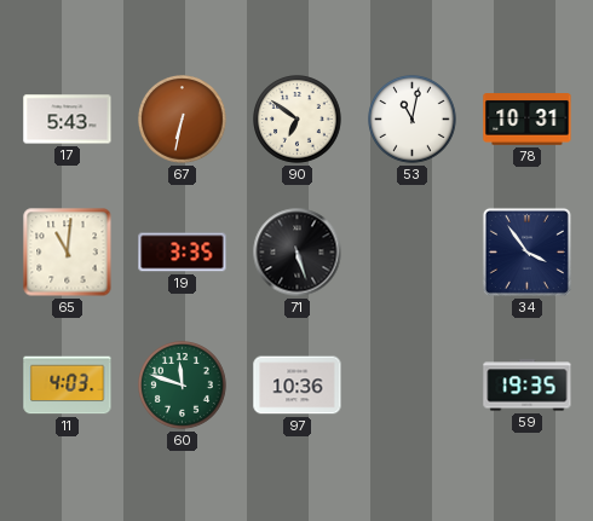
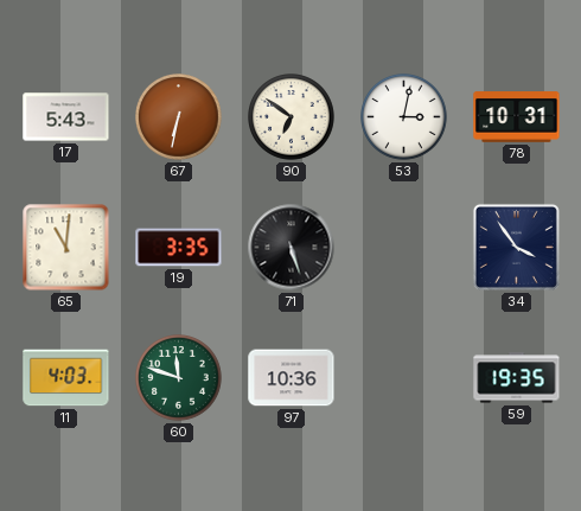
53: 11:02 -> 3:02
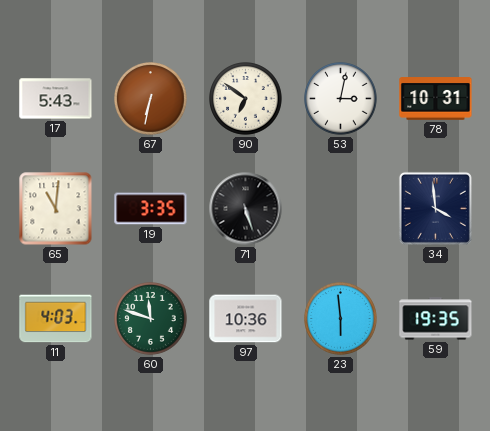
34: 3:54 -> 3:59
23: none -> 5:59
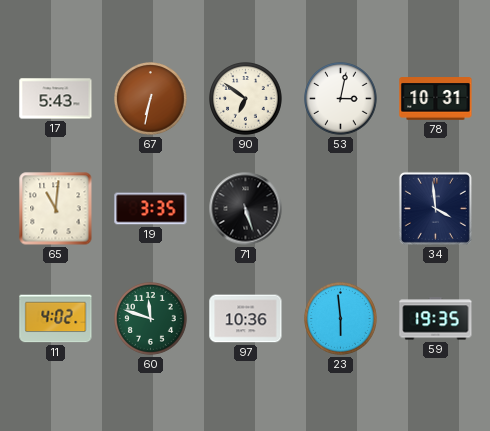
11: 4:03 -> 4:02
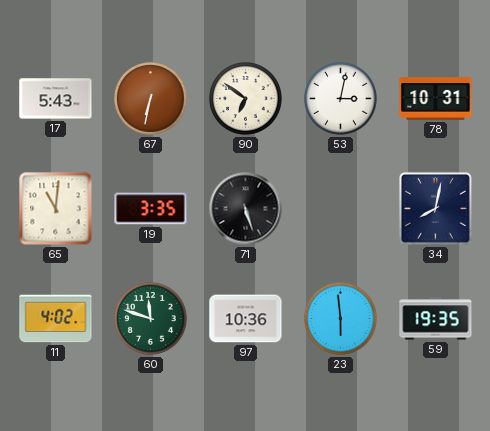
34: 3:59 -> 8:02
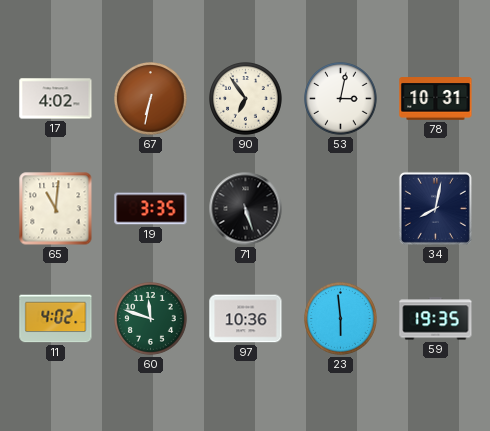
17: 5:43 -> 4:02
90: 6:51 -> 6:54
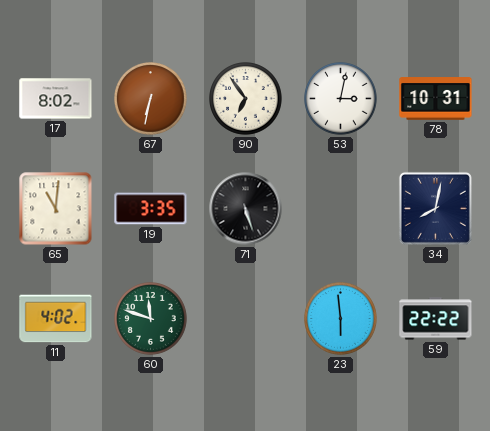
17: 4:02 -> 8:02
97: 10:36 -> none
59: 19:35 -> 22:22
